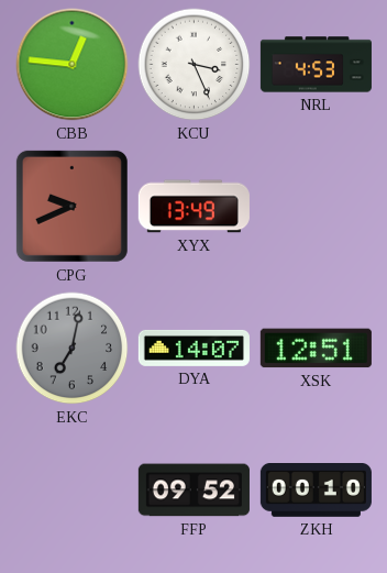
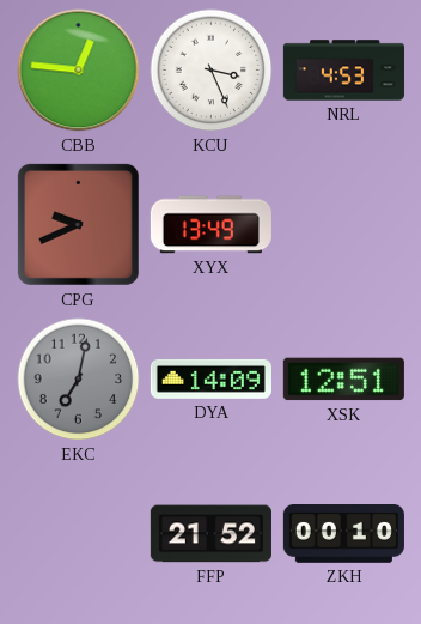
DYA: 14:07 -> 14:09
FFP: 09:52 -> 21:52
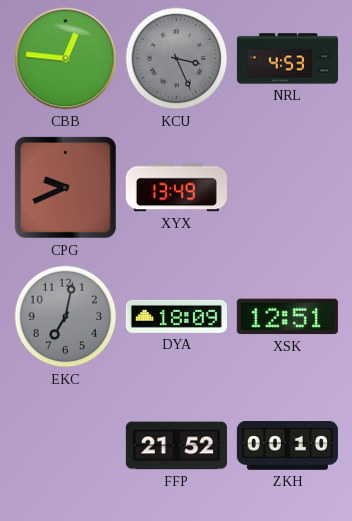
KCU dial: white -> grey
DYA: 14:09 -> 18:09
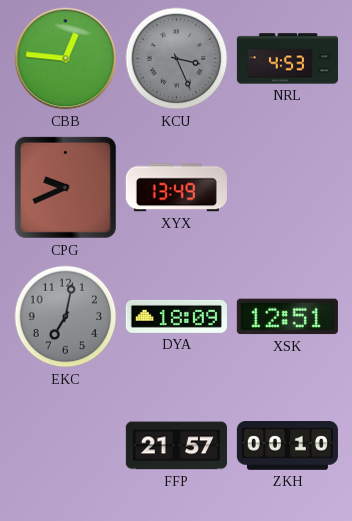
FFP: 21:52 -> 21:57
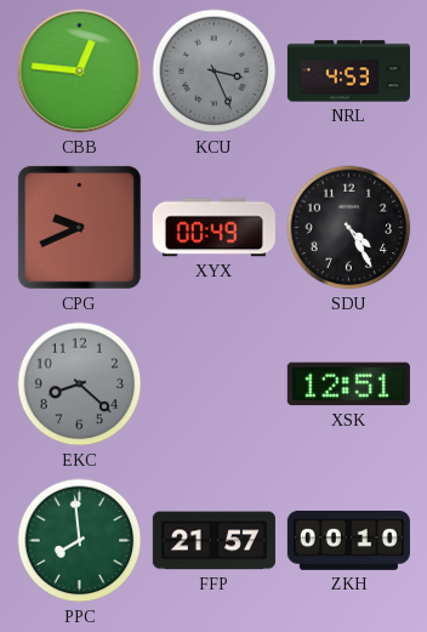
XYX: 13:49 -> 00:49
SDU: none -> 4:25
EKC: 7:02 -> 8:22
DYA: 18:09 -> none
PPC: none -> 7:59
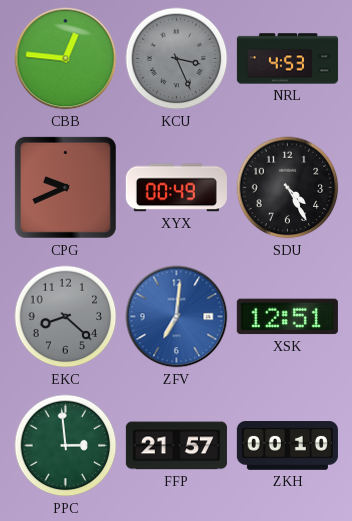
ZFV: none -> 7:01
PPC: 7:59 -> 2:59
